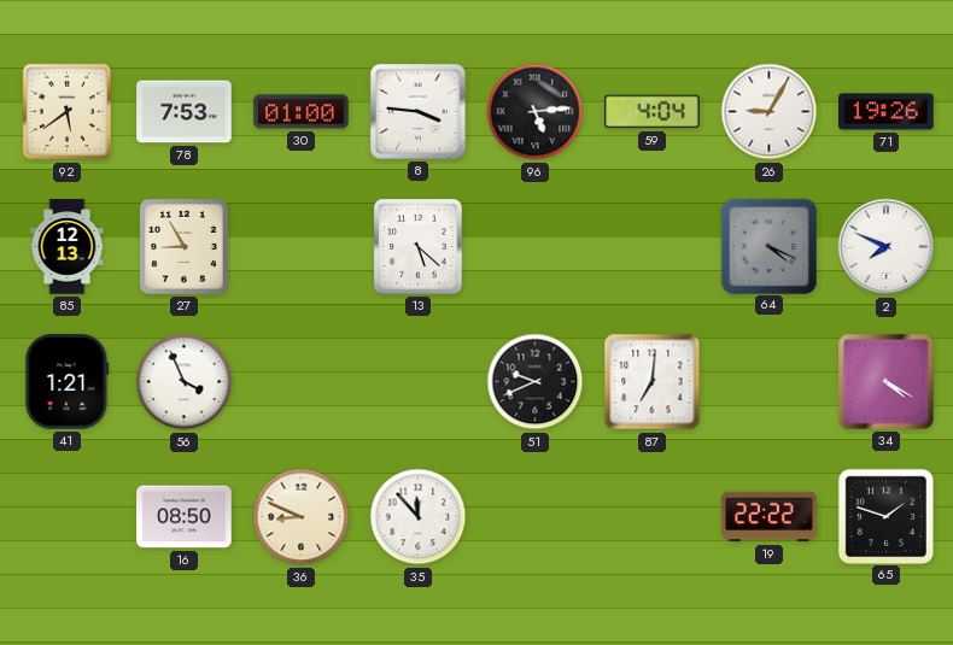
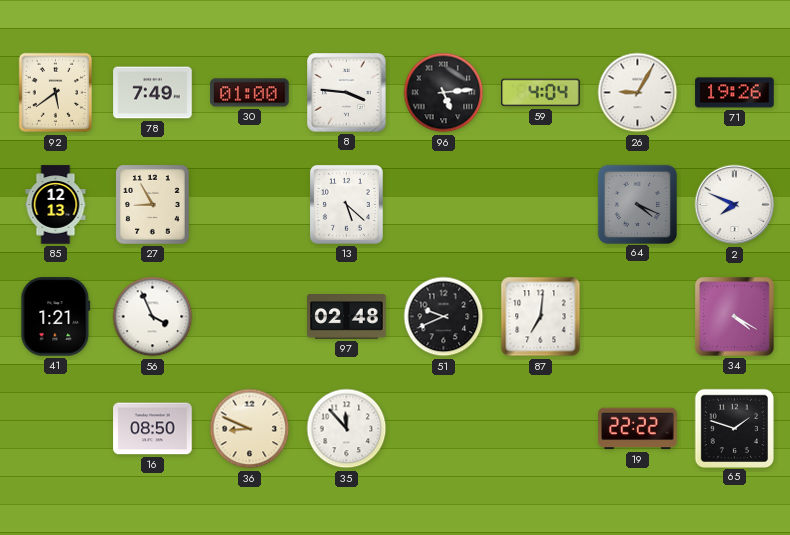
78: 7:53 -> 7:49
97: none -> 02:48
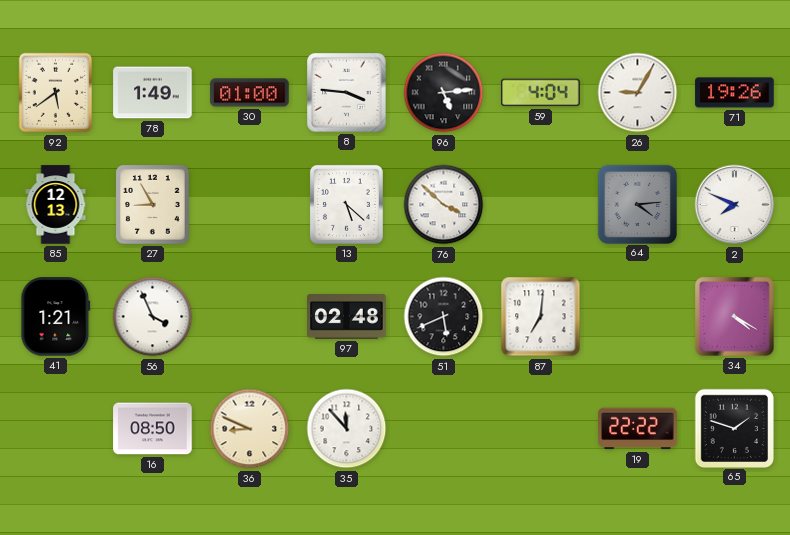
78: 7:49 -> 1:49
76: none -> 3:52
64: 4:19 -> 4:14
51: 9:41 -> 5:41
